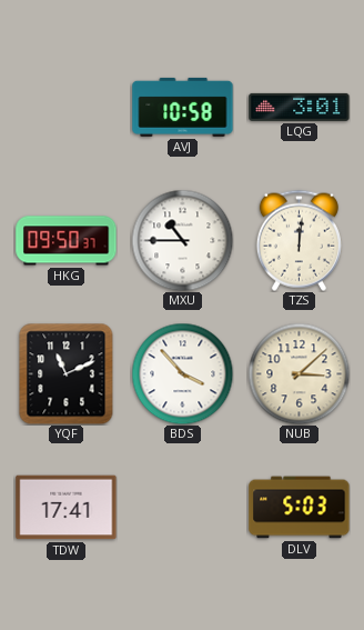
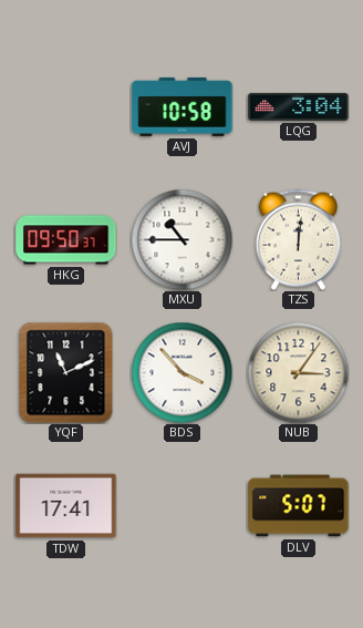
LQG: 3:01 -> 3:04
NUB: 3:08 -> 3:06
DLV: 5:03 -> 5:07
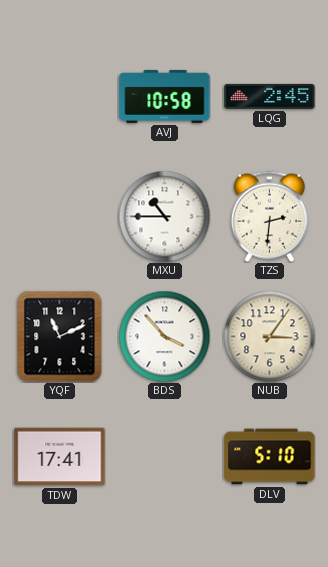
LQG: 3:04 -> 2:45
HKG: 09:50 -> none
TZS: 12:01 -> 2:31
DLV: 5:07 -> 5:10
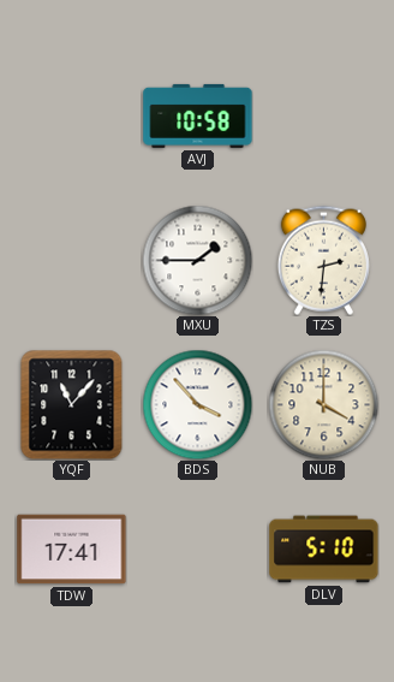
LQG: 2:45 -> none
MXU: 10:45 -> 1:45
YQF: 11:11 -> 11:07
NUB: 3:06 -> 4:00
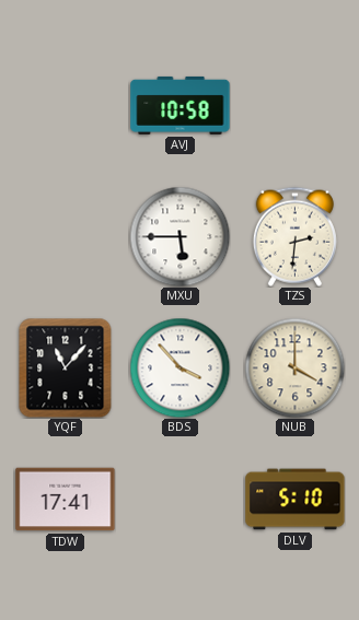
MXU: 1:45 -> 5:45
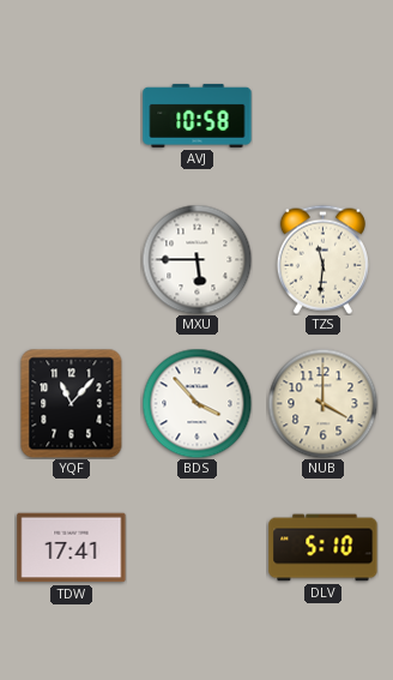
TZS: 2:31 -> 11:31
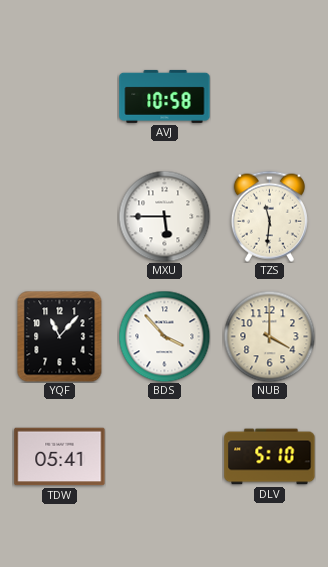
TDW: 17:41 -> 05:41
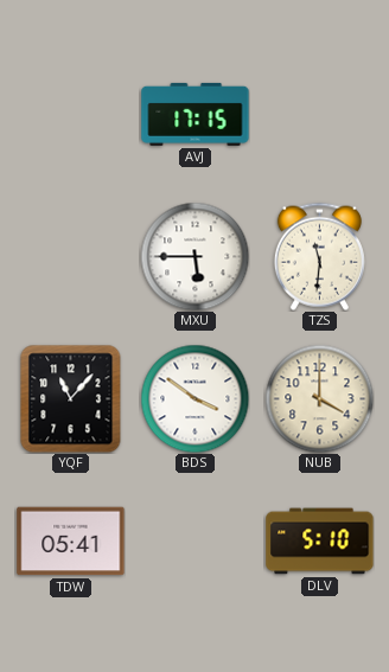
AVJ: 10:58 -> 17:15
BDS: 3:53 -> 3:51
